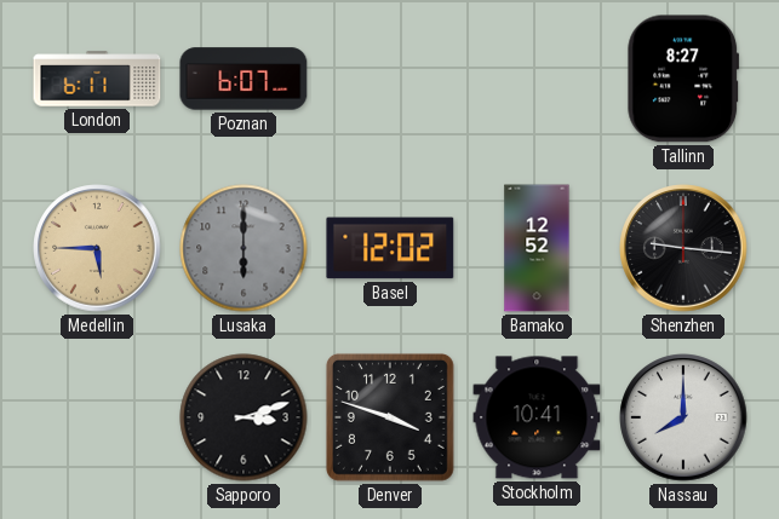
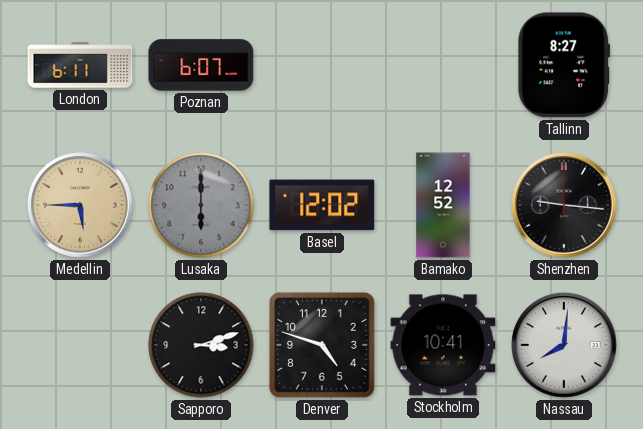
Denver: 3:48 -> 4:48
Nassau: 8:00 -> 8:01
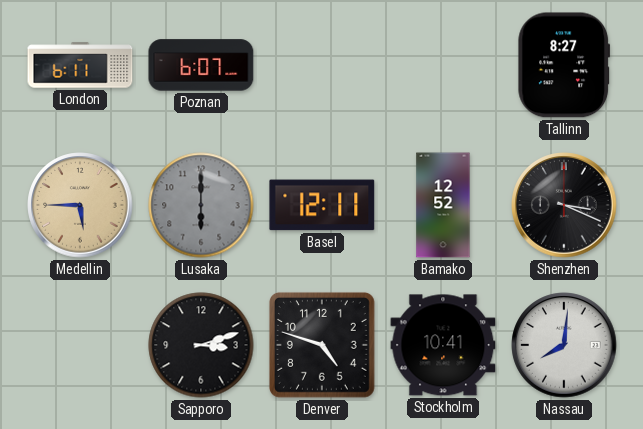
Basel: 12:02 -> 12:11
Shenzhen: 9:16 -> 3:19
